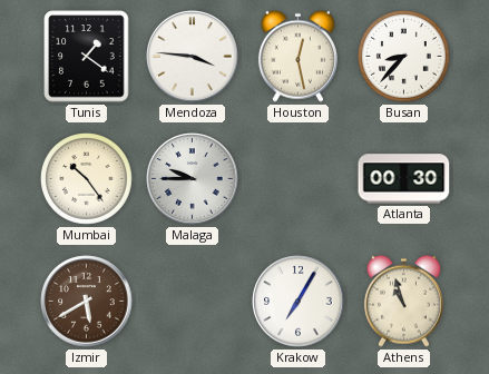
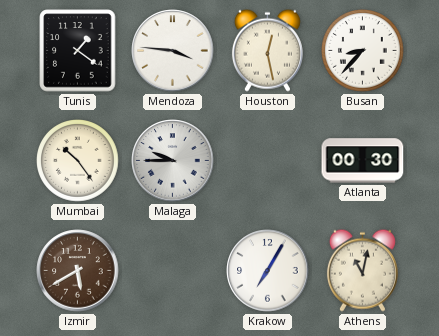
Athens: 10:57 -> 11:02
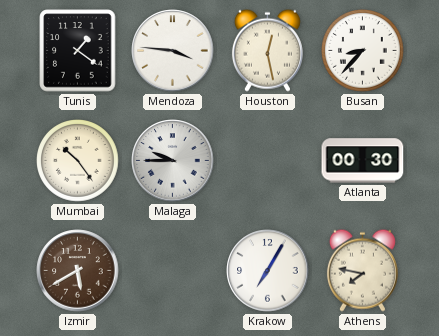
Athens: 11:02 -> 7:47
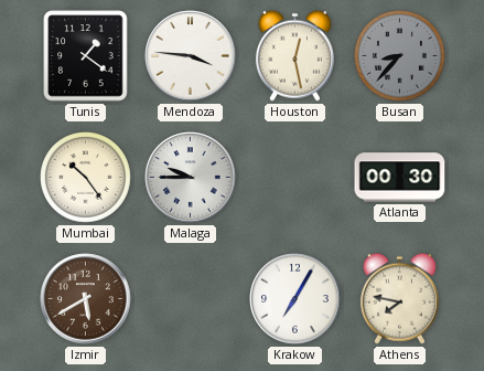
Busan dial: white -> grey
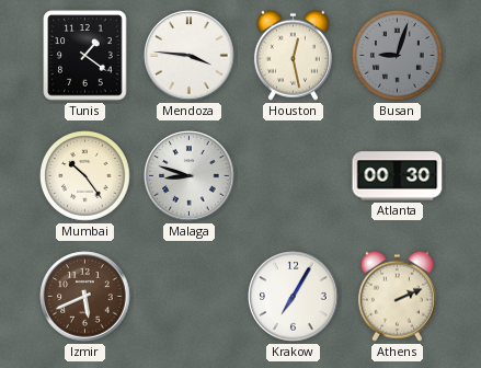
Busan: 8:37 -> 9:03
Malaga: 9:45 -> 8:48
Izmir: 5:40 -> 5:41
Athens: 7:47 -> 2:11
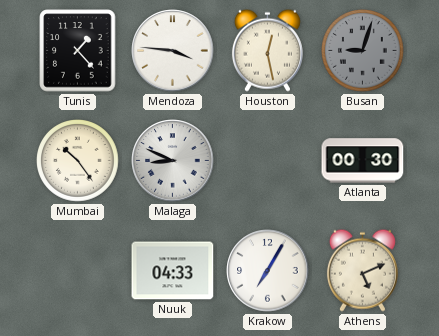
Tunis: 1:21 -> 1:23
Malaga: 8:48 -> 8:49
Izmir: 5:41 -> none
Nuuk: none -> 04:33
Athens: 2:11 -> 5:11
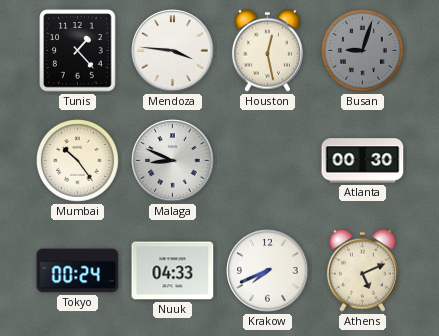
Tokyo: none -> 00:24
Krakow: 7:05 -> 7:41
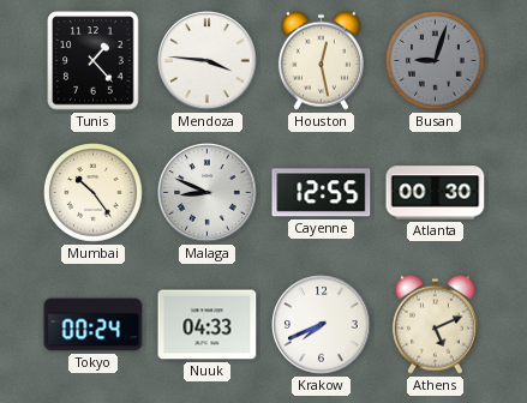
Cayenne: none -> 12:55
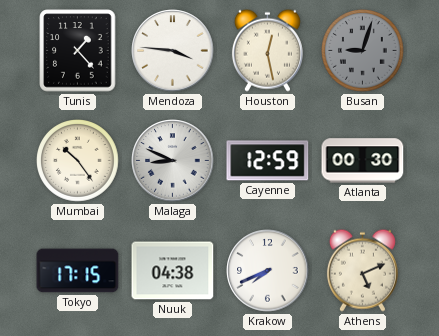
Cayenne: 12:55 -> 12:59
Tokyo: 00:24 -> 17:15
Nuuk: 04:33 -> 04:38
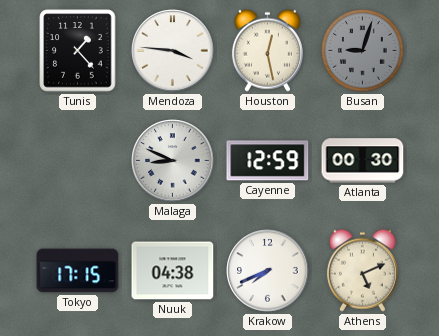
Mumbai: 10:24 -> none
